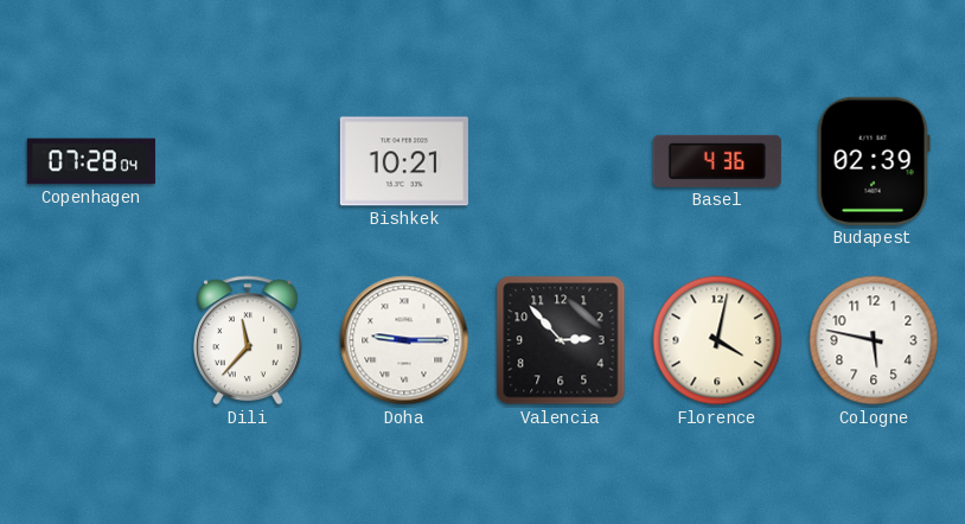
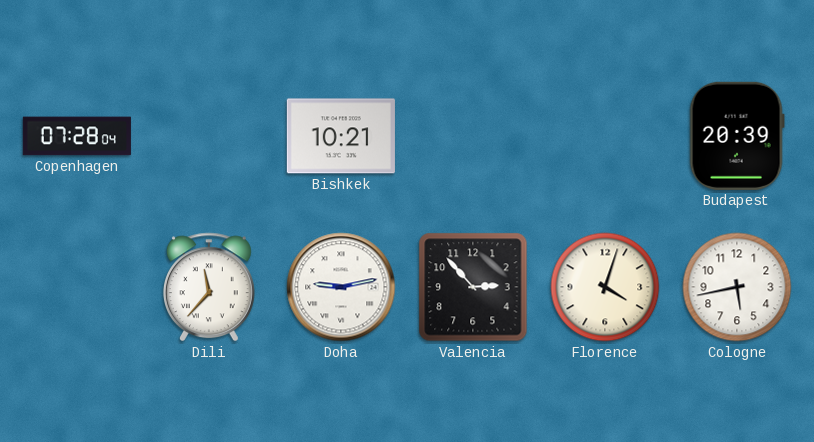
Basel: 4:36 -> none
Budapest: 02:39 -> 20:39
Doha: 9:15 -> 9:13
Florence: 4:02 -> 4:03
Cologne: 5:47 -> 5:43
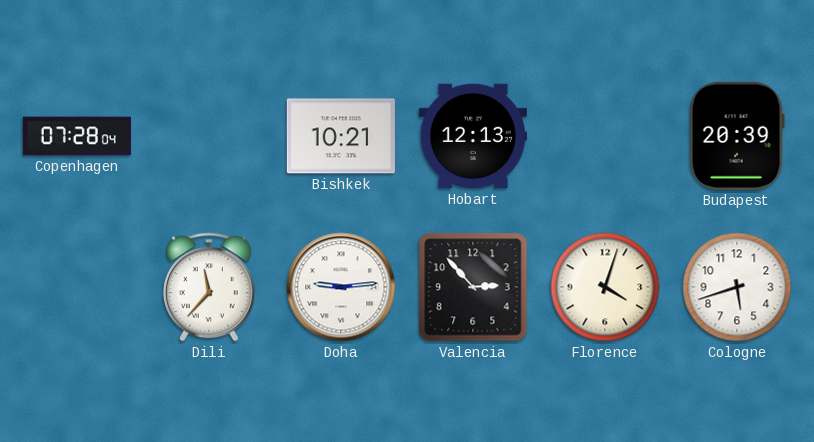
Hobart: none -> 12:13
Doha: 9:13 -> 9:14
Cologne: 5:43 -> 5:42
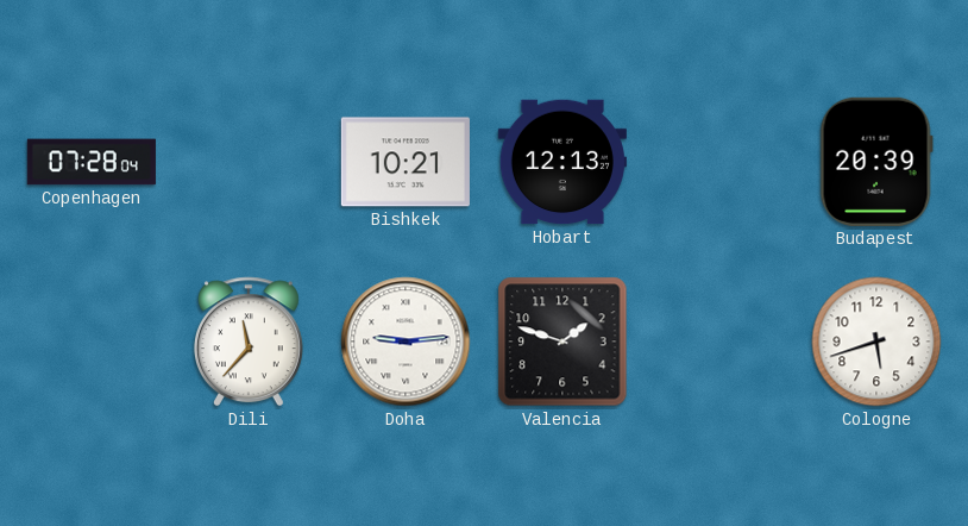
Valencia: 2:53 -> 1:48
Florence: 4:03 -> none
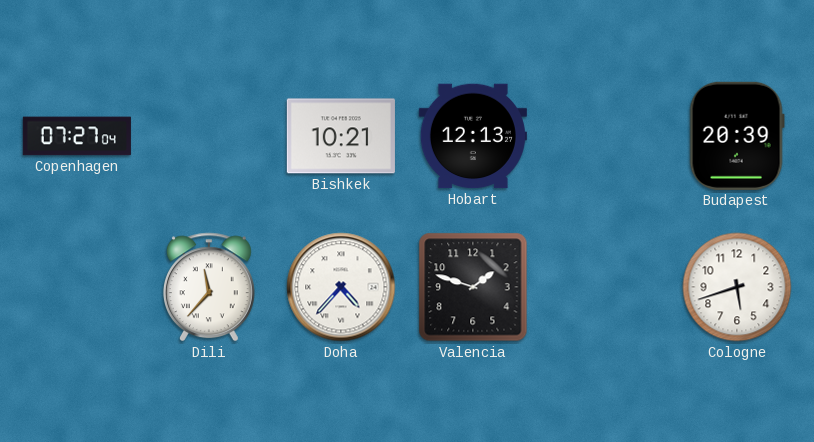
Copenhagen: 07:28 -> 07:27
Doha: 9:14 -> 4:37
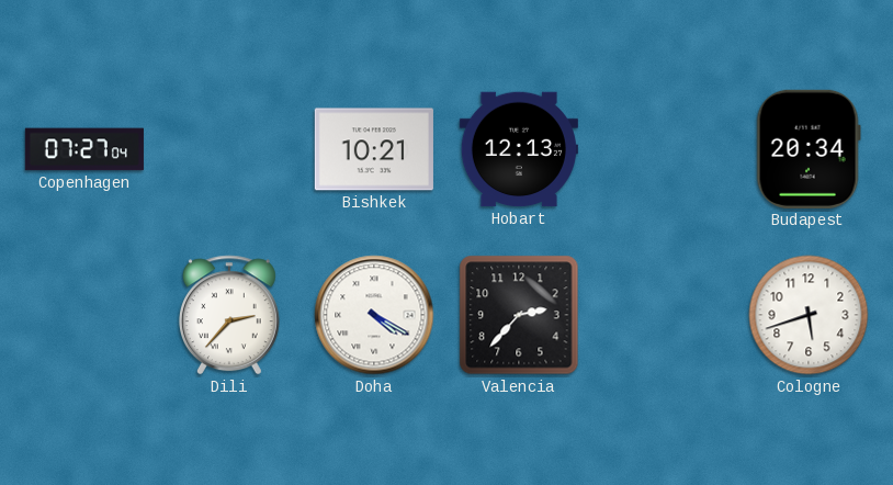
Budapest: 20:39 -> 20:34
Dili: 11:37 -> 2:37
Doha: 4:37 -> 4:20
Valencia: 1:48 -> 2:37
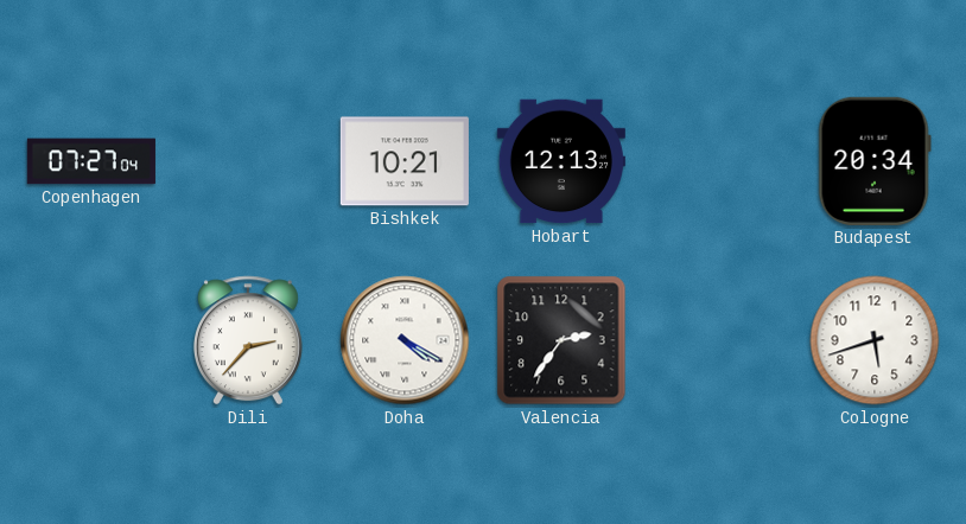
Valencia: 2:37 -> 2:36
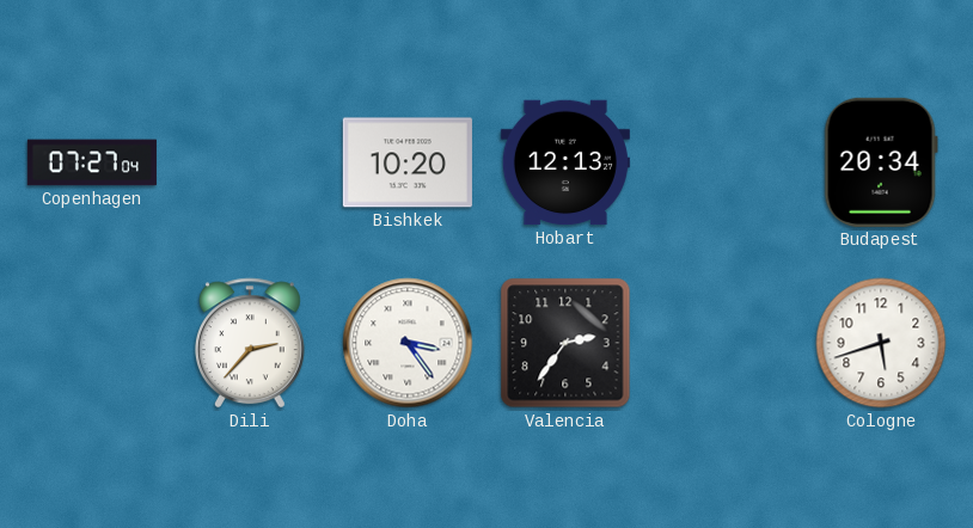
Bishkek: 10:21 -> 10:20
Doha: 4:20 -> 3:24
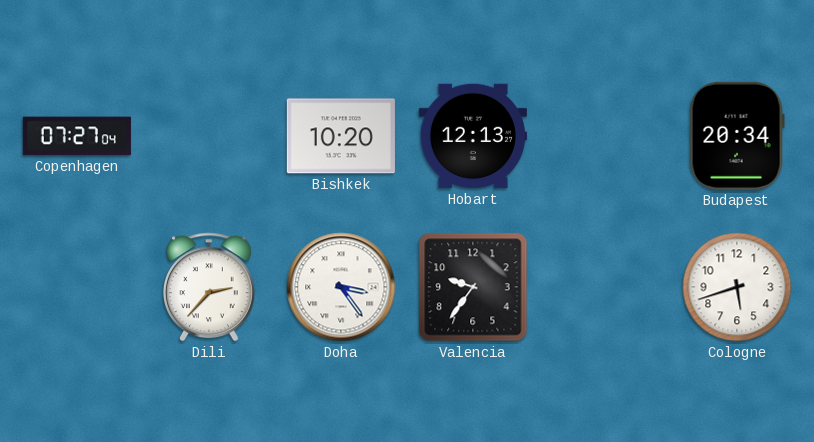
Valencia: 2:36 -> 9:36
